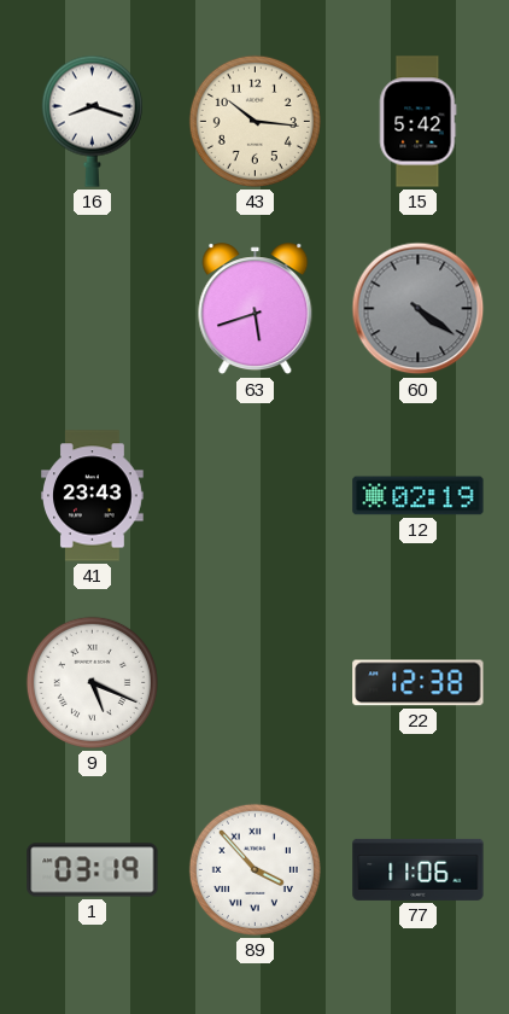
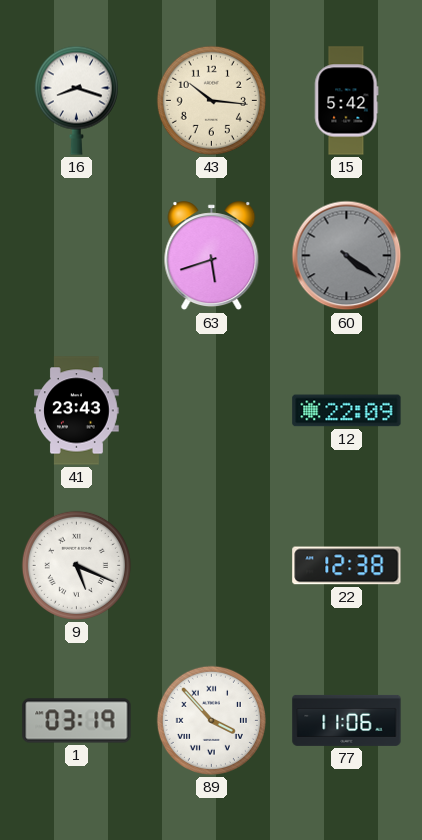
12: 02:19 -> 22:09
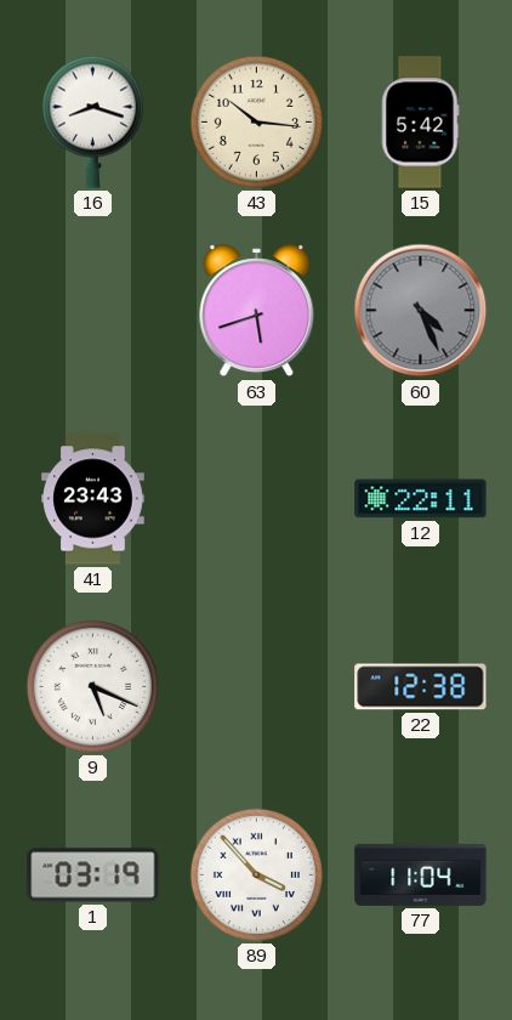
60: 4:21 -> 4:26
12: 22:09 -> 22:11
77: 11:06 -> 11:04
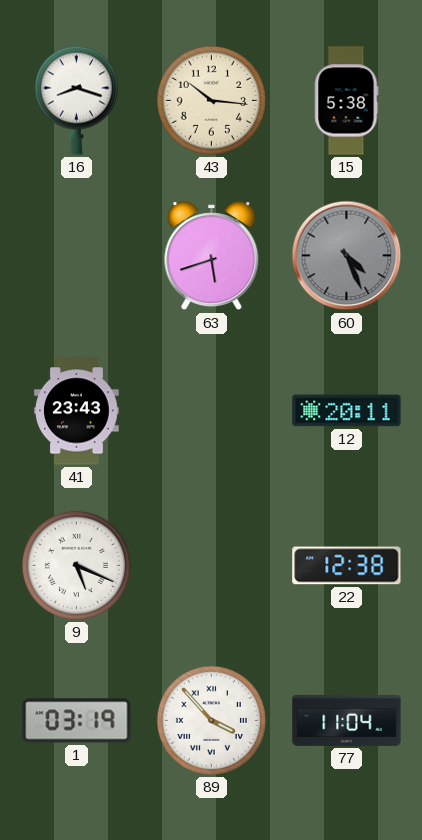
15: 5:42 -> 5:38
12: 22:11 -> 20:11
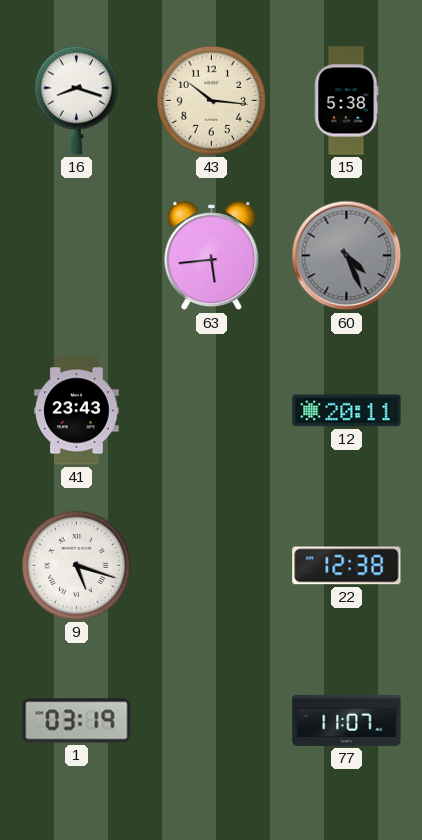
63: 5:42 -> 5:44
9: 5:19 -> 5:18
89: 3:53 -> none
77: 11:04 -> 11:07
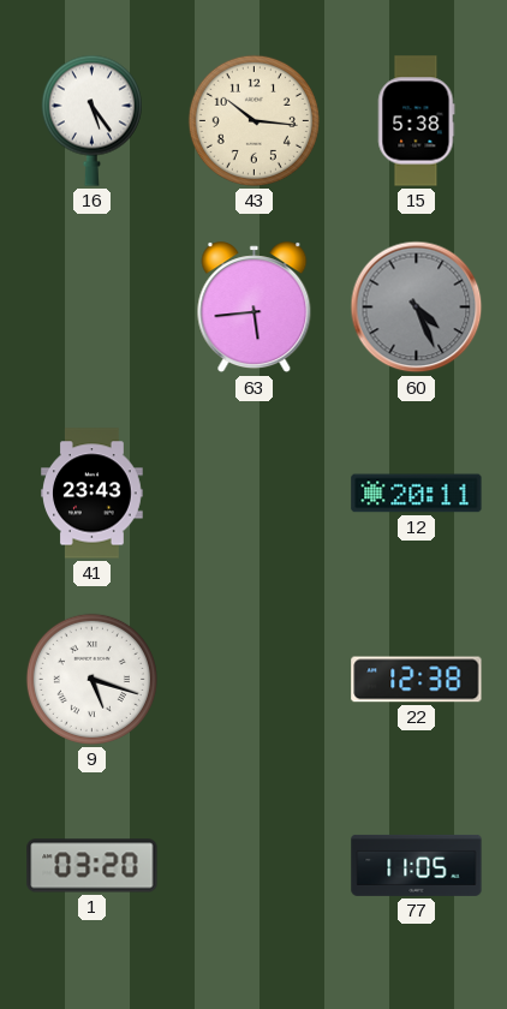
16: 8:18 -> 5:24
1: 03:19 -> 03:20
77: 11:07 -> 11:05
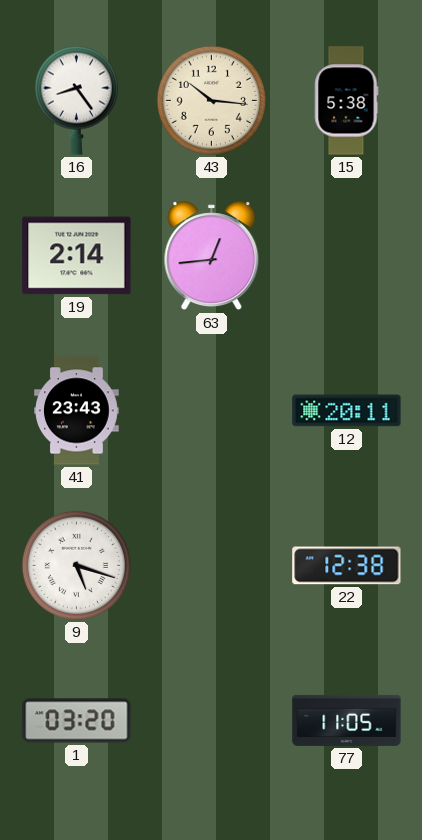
16: 5:24 -> 8:24
19: none -> 2:14
63: 5:44 -> 12:44
60: 4:26 -> none
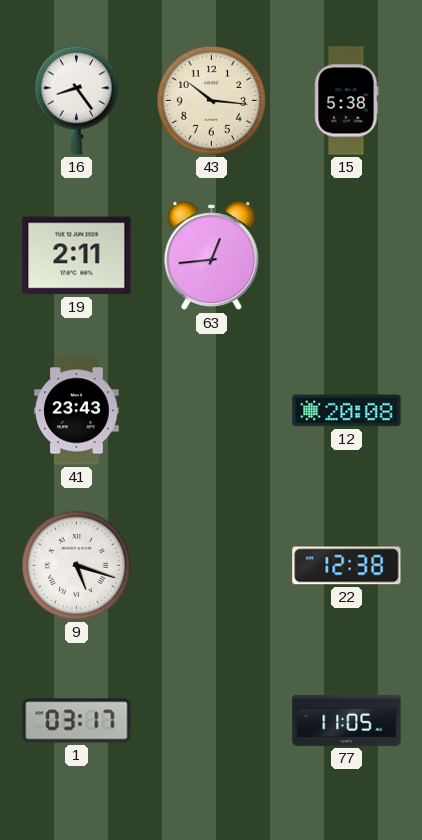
19: 2:14 -> 2:11
12: 20:11 -> 20:08
1: 03:20 -> 03:17
